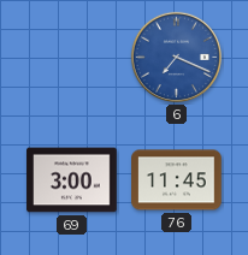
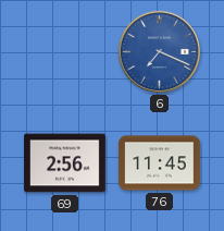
69: 3:00 -> 2:56
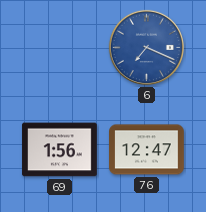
69: 2:56 -> 1:56
76: 11:45 -> 12:47
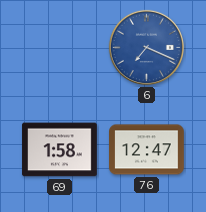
69: 1:56 -> 1:58
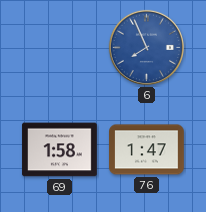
6: 7:19 -> 7:56
76: 12:47 -> 1:47
